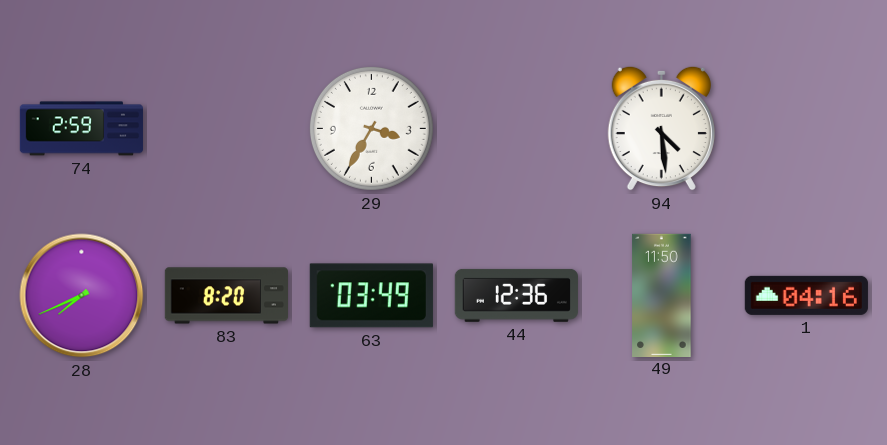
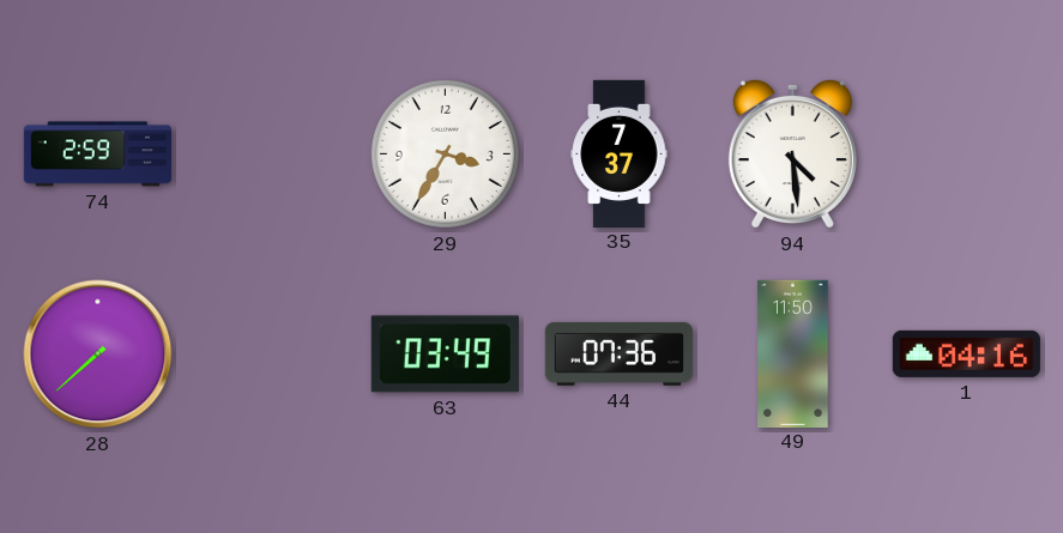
35: none -> 7:37
28: 7:41 -> 7:38
83: 8:20 -> none
44: 12:36 -> 07:36
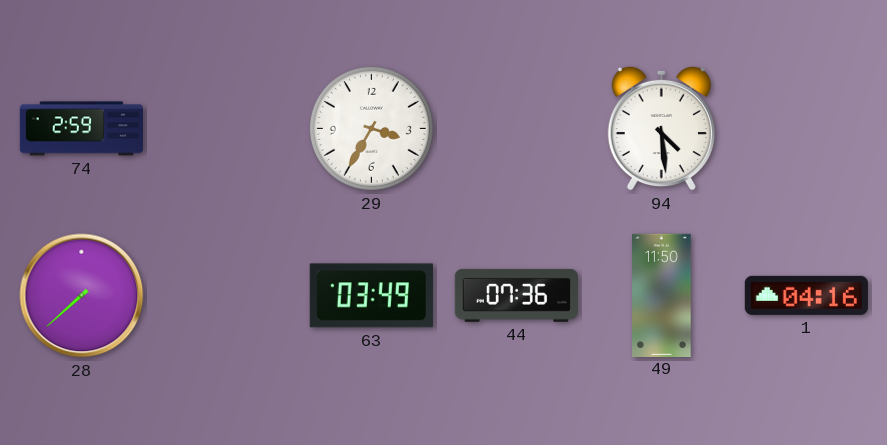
35: 7:37 -> none
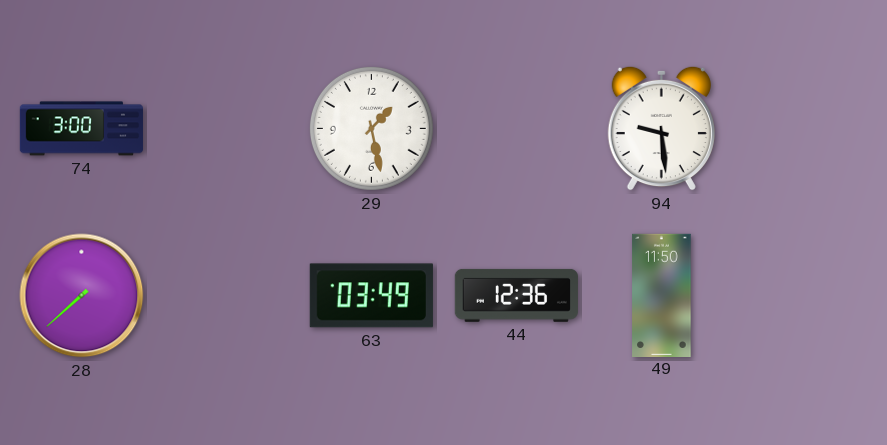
74: 2:59 -> 3:00
29: 3:35 -> 1:28
94: 4:29 -> 9:29
44: 07:36 -> 12:36
1: 04:16 -> none
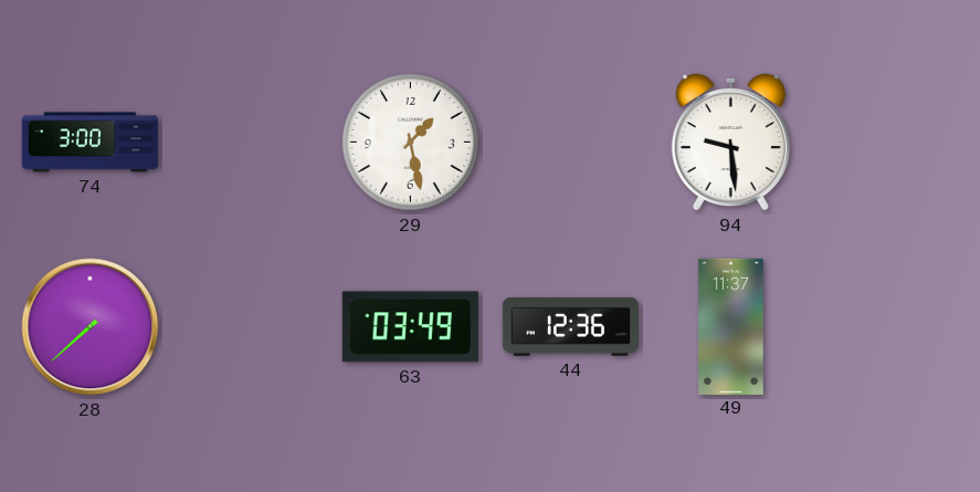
49: 11:50 -> 11:37
